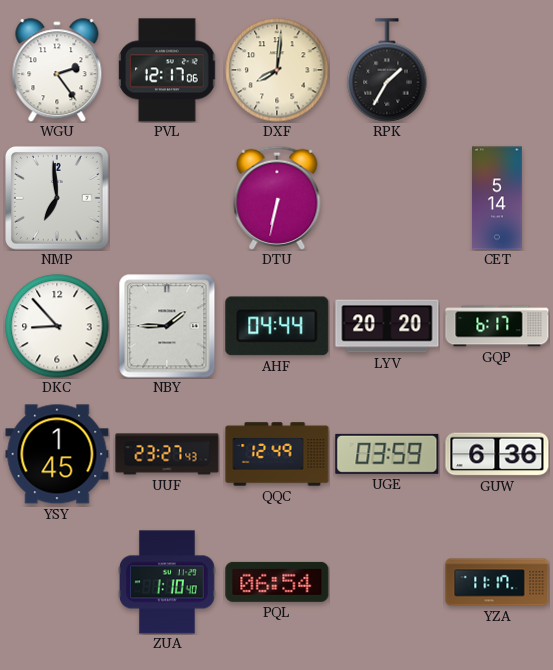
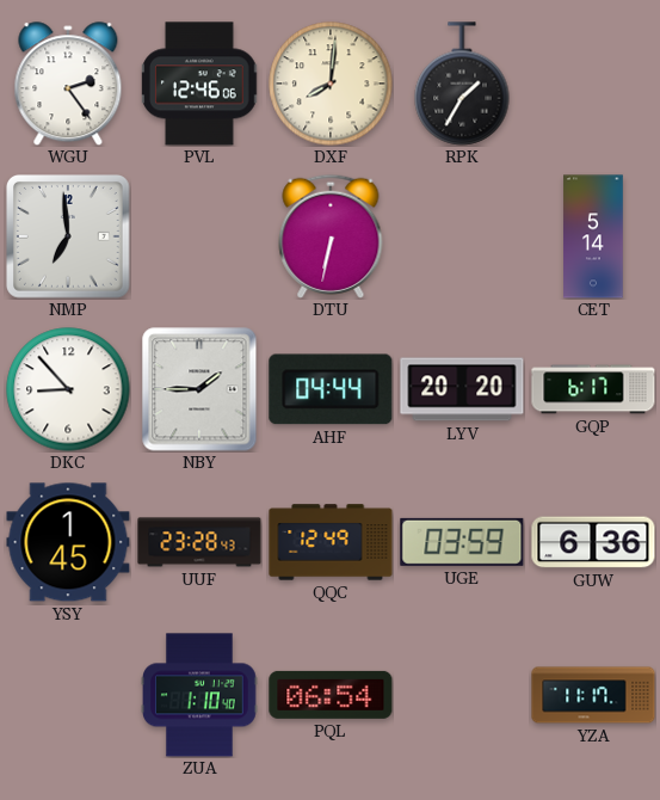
PVL: 12:17 -> 12:46
UUF: 23:27 -> 23:28
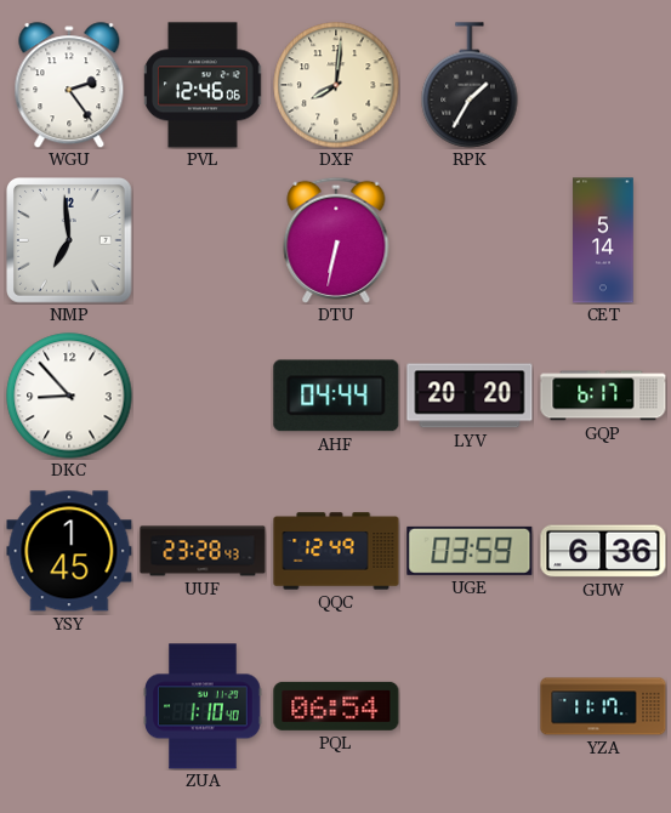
NBY: 1:45 -> none
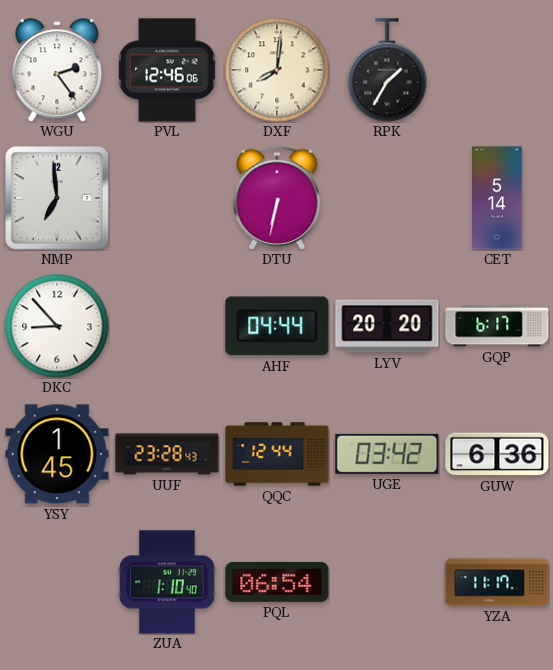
QQC: 12:49 -> 12:44
UGE: 03:59 -> 03:42
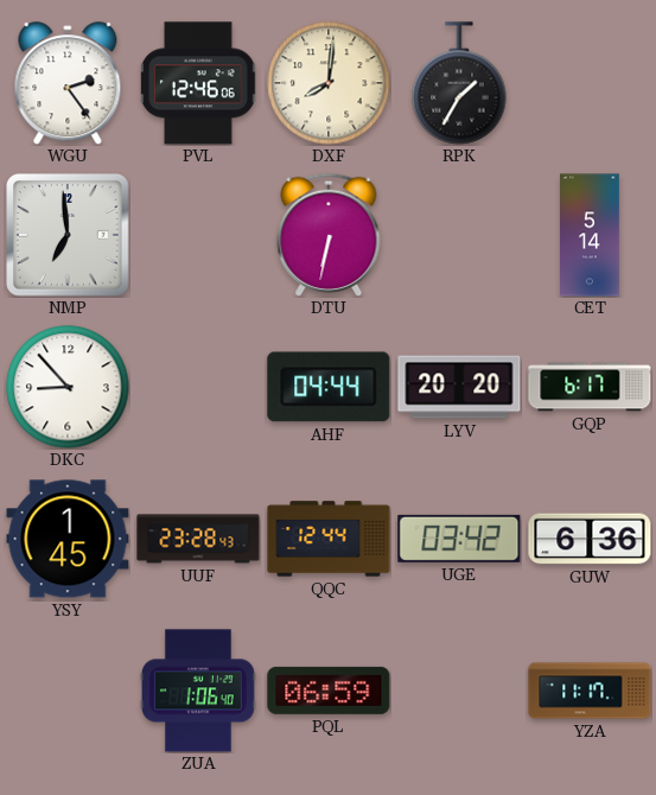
ZUA: 1:10 -> 1:06
PQL: 06:54 -> 06:59
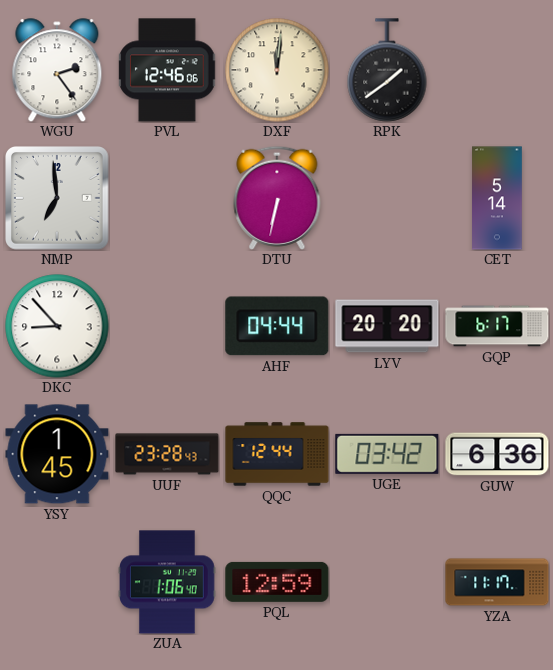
DXF: 8:01 -> 12:01
RPK: 1:35 -> 1:39
PQL: 06:59 -> 12:59
